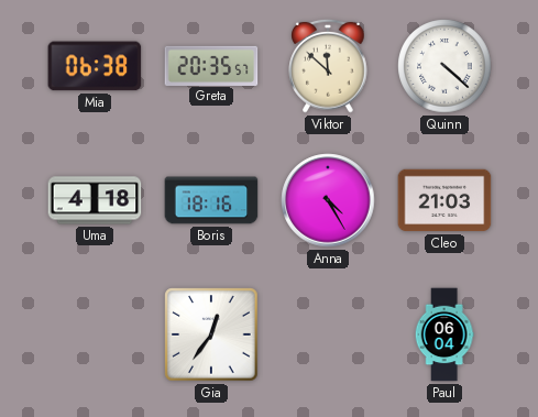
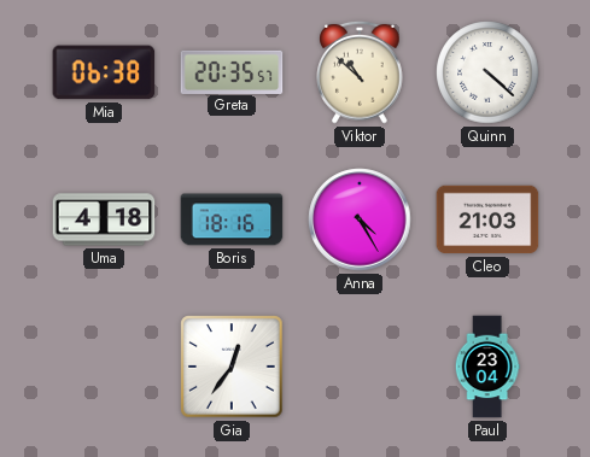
Viktor: 11:52 -> 10:52
Paul: 06:04 -> 23:04
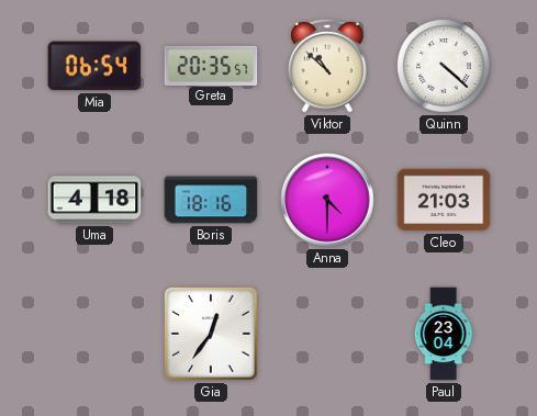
Mia: 06:38 -> 06:54
Anna: 4:25 -> 4:30
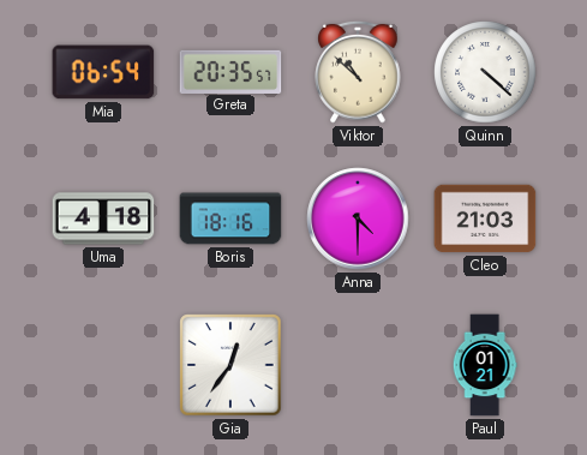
Paul: 23:04 -> 01:21
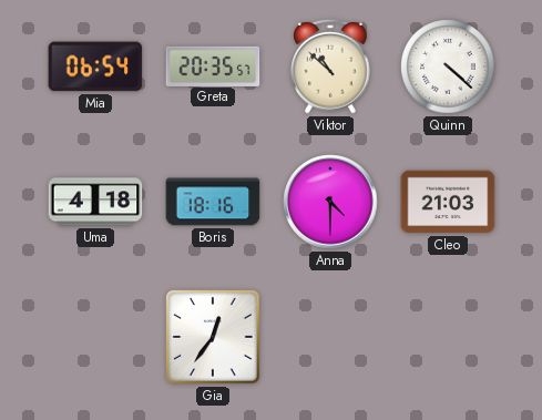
Paul: 01:21 -> none
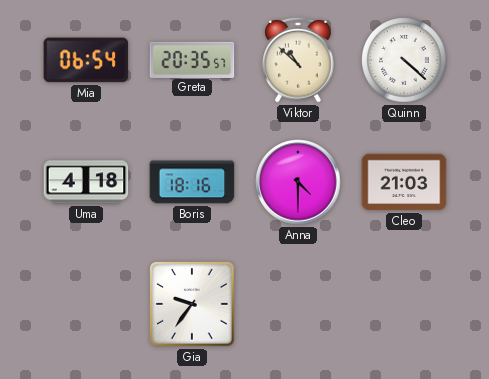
Gia: 12:36 -> 9:36
